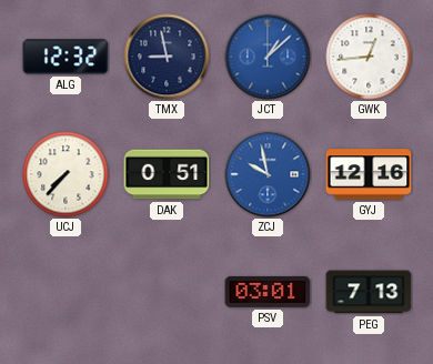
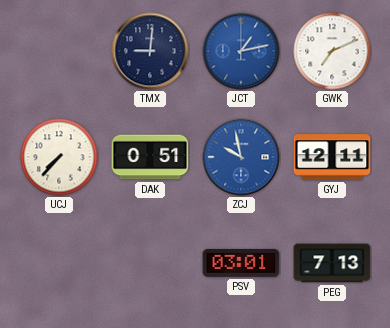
ALG: 12:32 -> none
TMX: 8:58 -> 9:01
JCT: 1:08 -> 1:13
GWK: 12:44 -> 7:11
GYJ: 12:16 -> 12:11
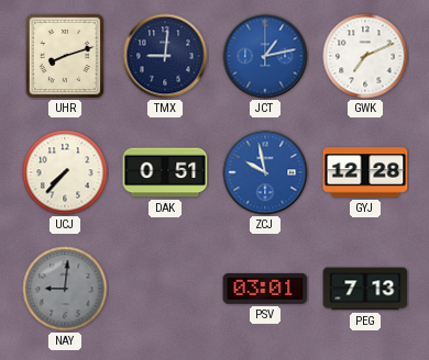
UHR: none -> 8:12
GYJ: 12:11 -> 12:28
NAY: none -> 9:01
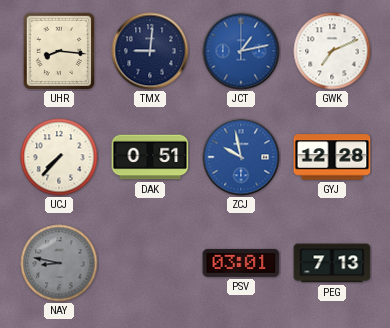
UHR: 8:12 -> 8:16
NAY: 9:01 -> 8:47
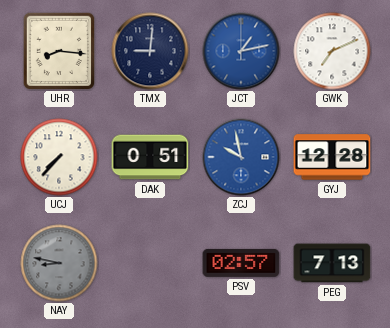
PSV: 03:01 -> 02:57
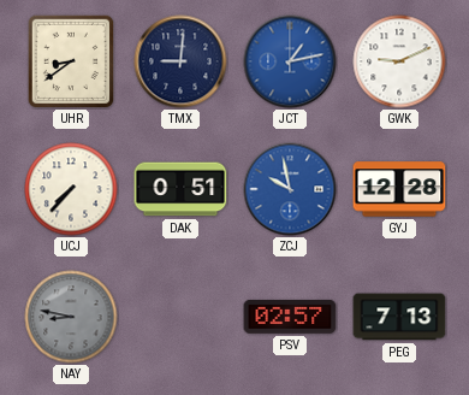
UHR: 8:16 -> 8:39
GWK: 7:11 -> 9:11
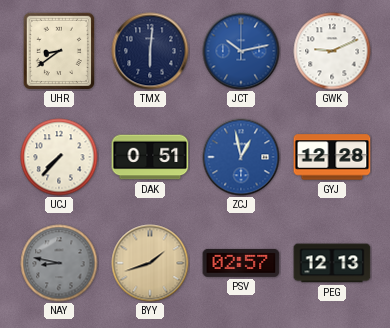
TMX: 9:01 -> 6:01
JCT: 1:13 -> 10:13
ZCJ: 9:58 -> 12:58
BYY: none -> 1:42
PEG: 7:13 -> 12:13
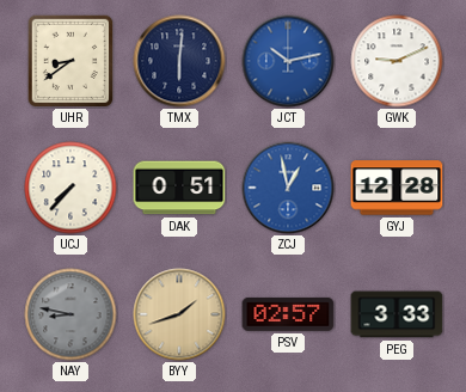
PEG: 12:13 -> 3:33
